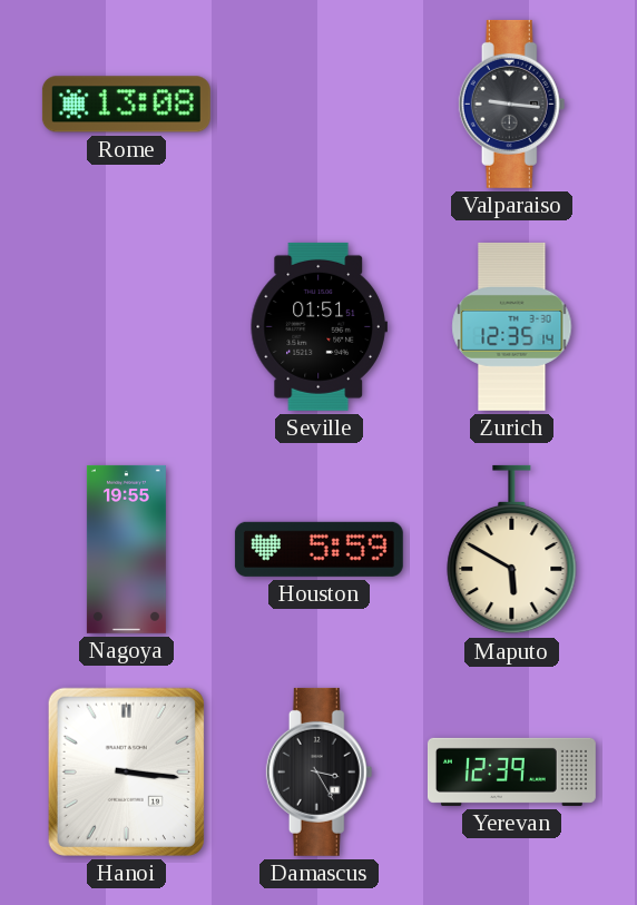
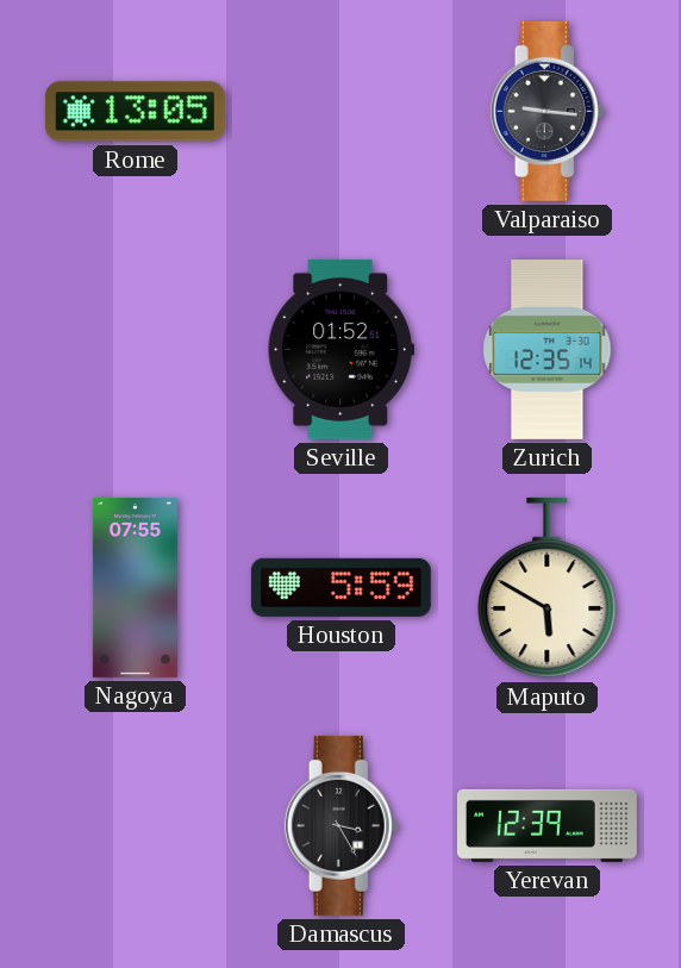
Rome: 13:08 -> 13:05
Seville: 01:51 -> 01:52
Nagoya: 19:55 -> 07:55
Hanoi: 3:16 -> none
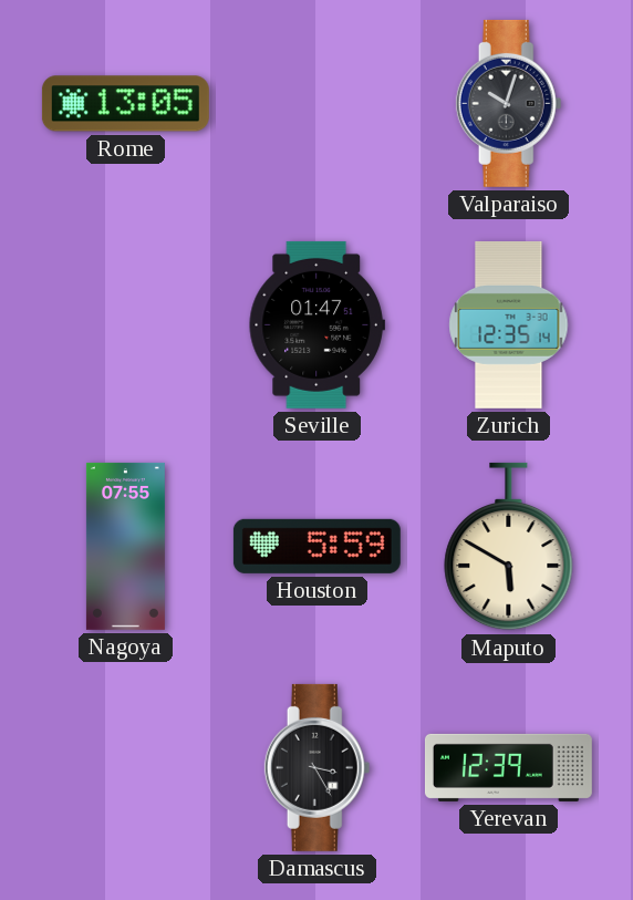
Valparaiso: 9:16 -> 10:03
Seville: 01:52 -> 01:47
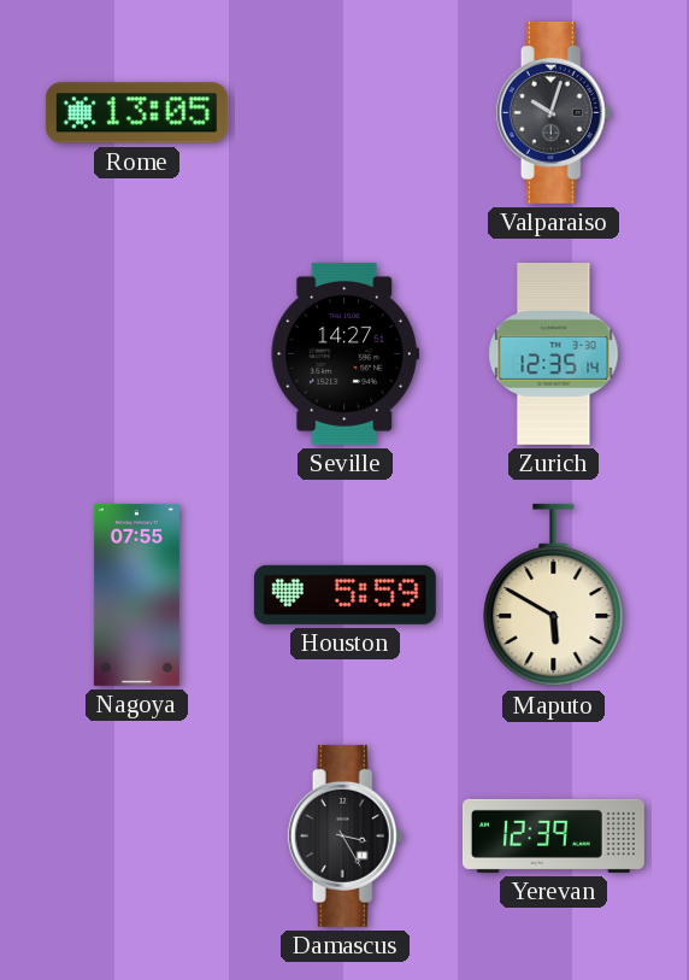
Seville: 01:47 -> 14:27
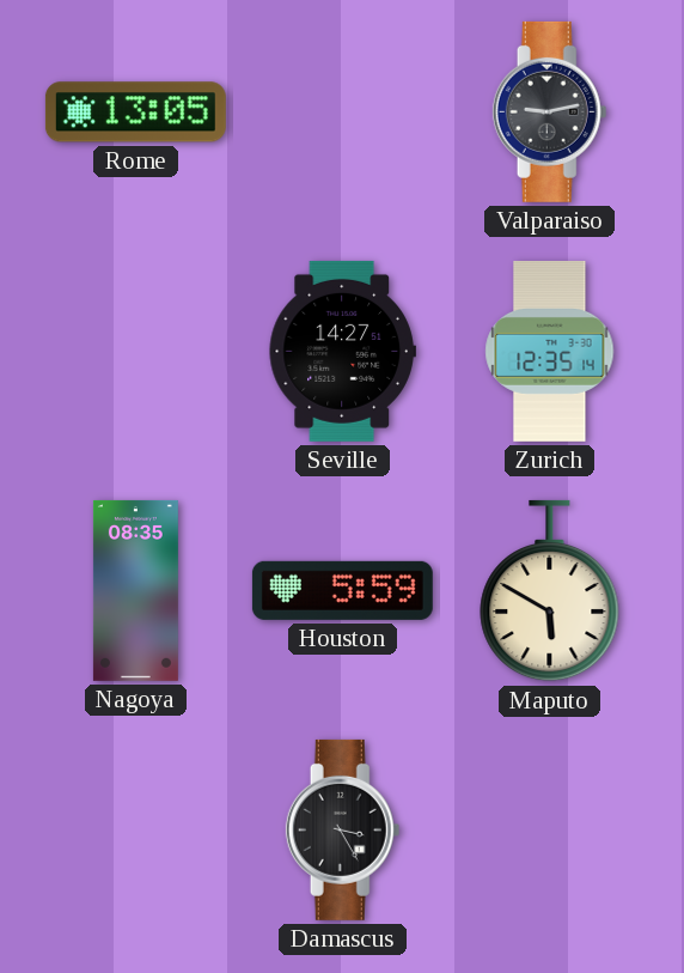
Valparaiso: 10:03 -> 9:13
Nagoya: 07:55 -> 08:35
Yerevan: 12:39 -> none
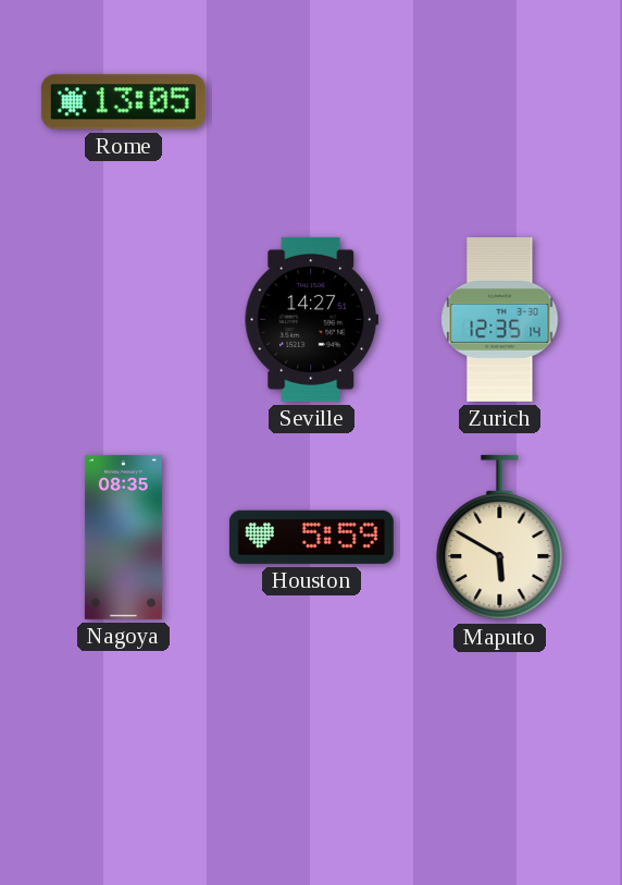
Valparaiso: 9:13 -> none
Damascus: 3:25 -> none
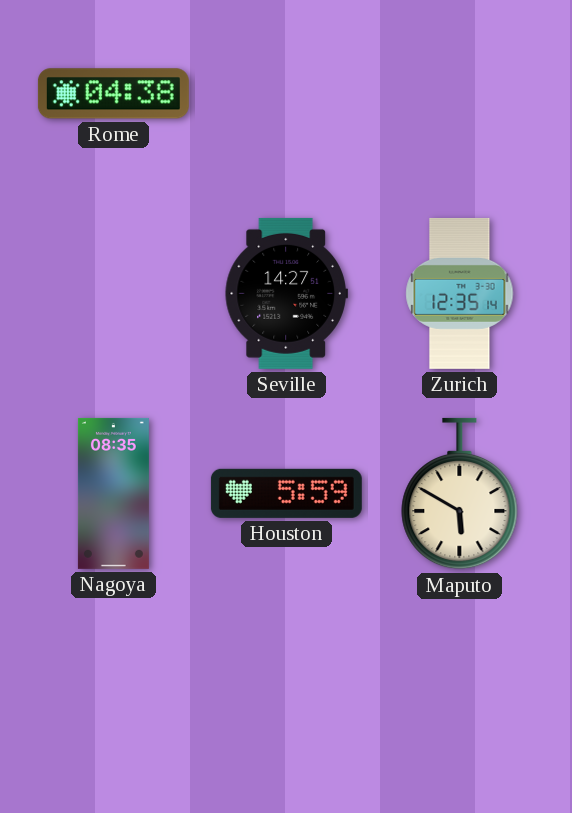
Rome: 13:05 -> 04:38
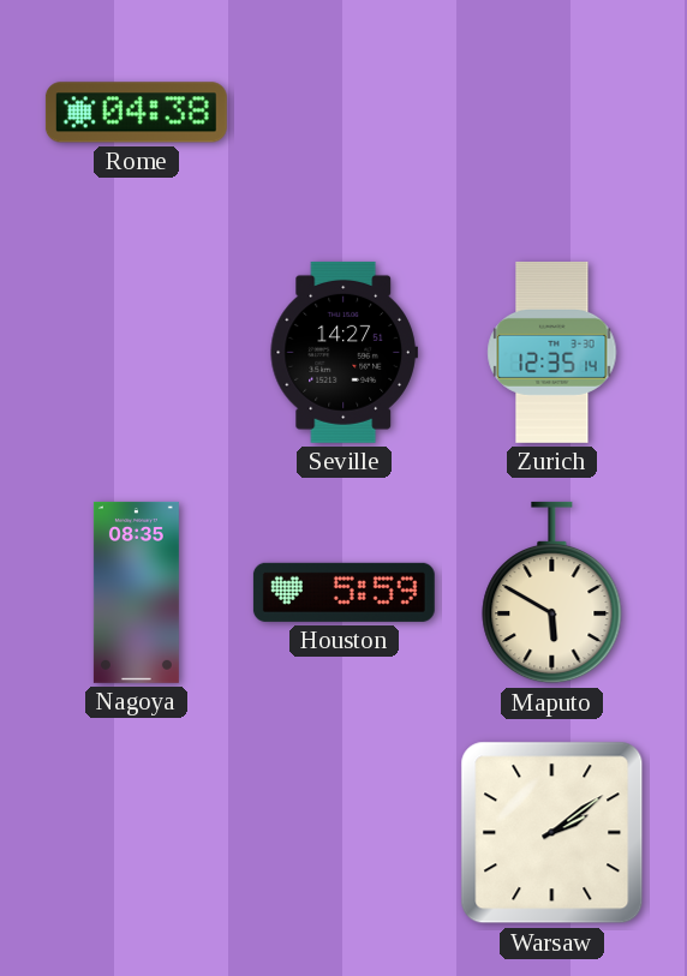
Warsaw: none -> 2:09
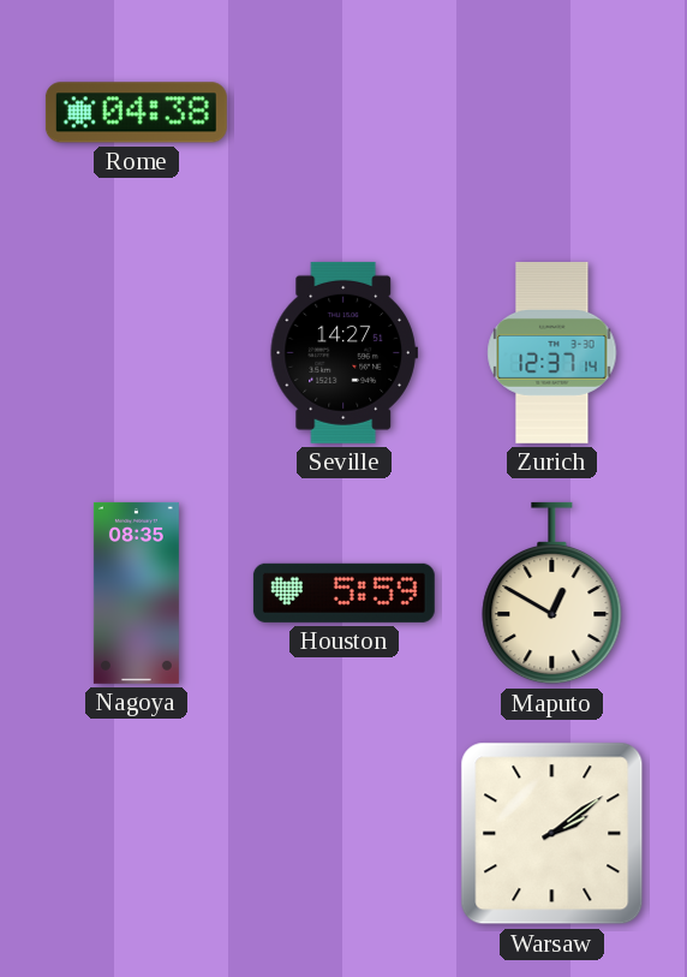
Zurich: 12:35 -> 12:37
Maputo: 5:50 -> 12:50
